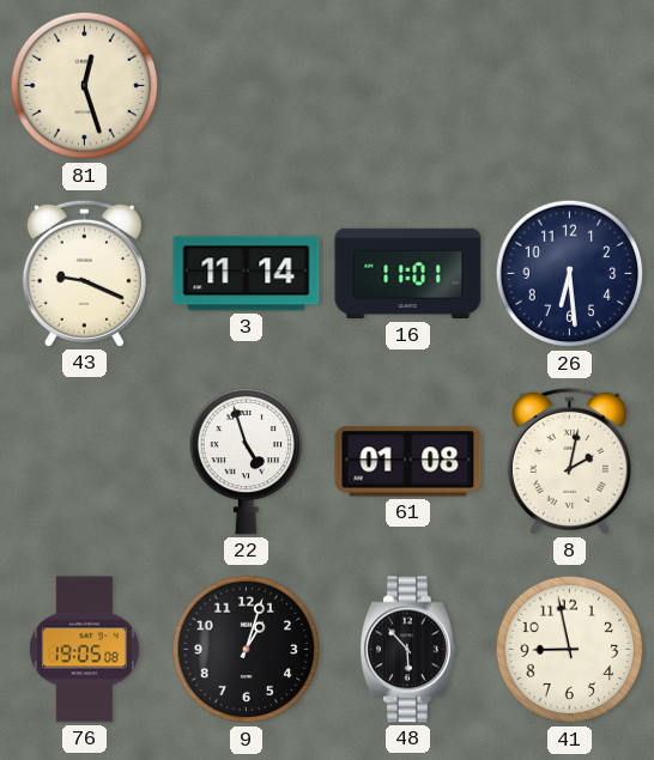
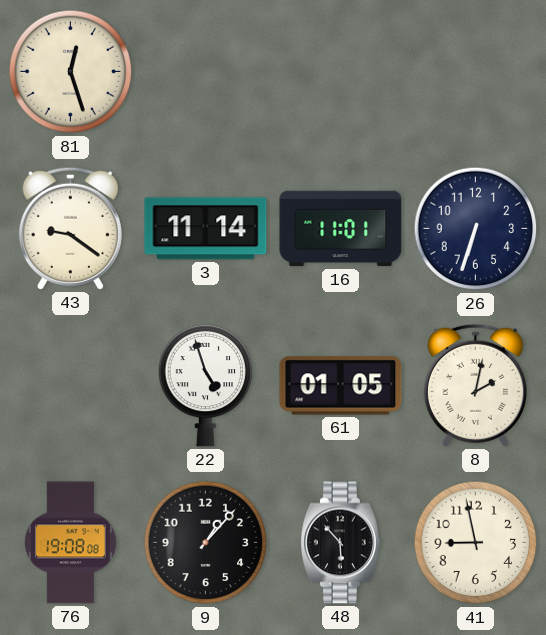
43: 9:19 -> 9:21
26: 6:29 -> 6:33
61: 01:08 -> 01:05
76: 19:05 -> 19:08
9: 1:03 -> 1:07
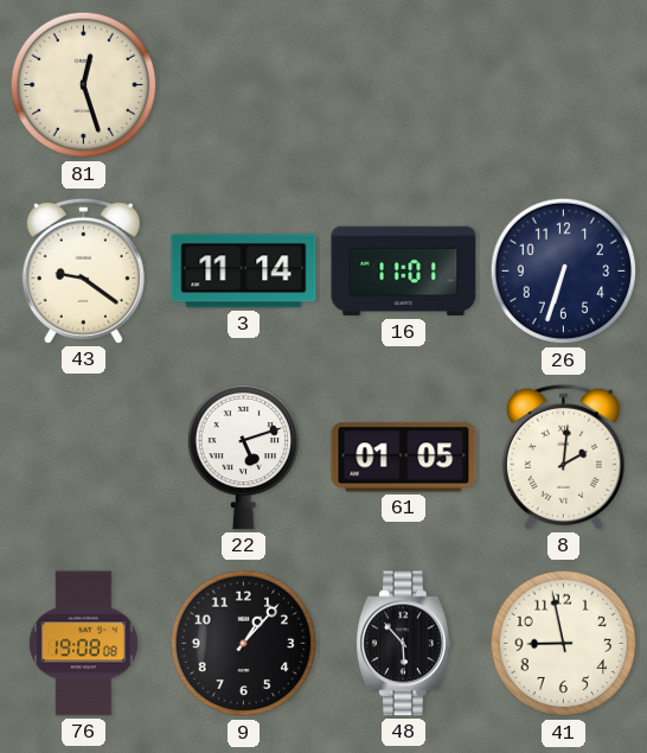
22: 4:57 -> 5:12
8: 2:02 -> 2:01
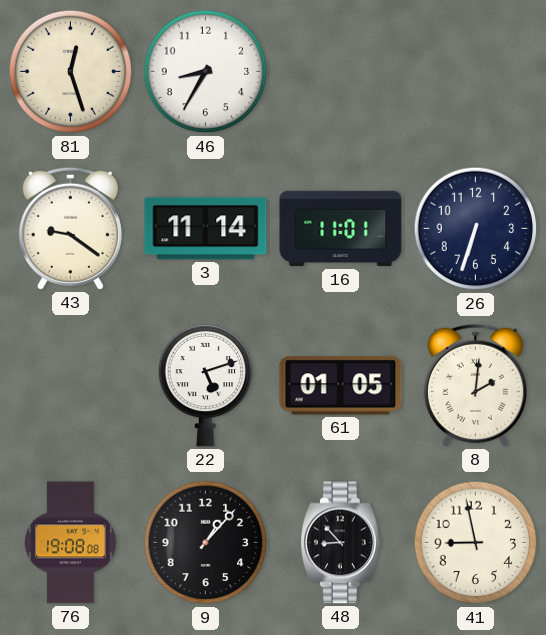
46: none -> 8:35
48: 5:53 -> 8:53
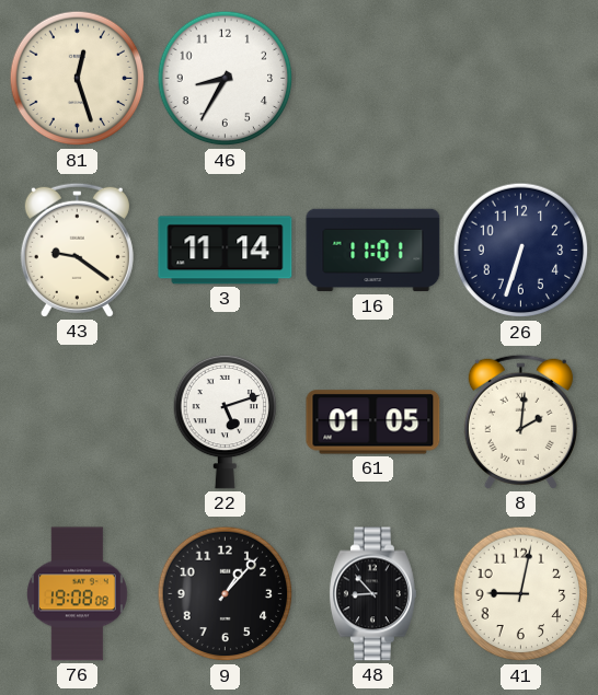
41: 8:58 -> 9:02
